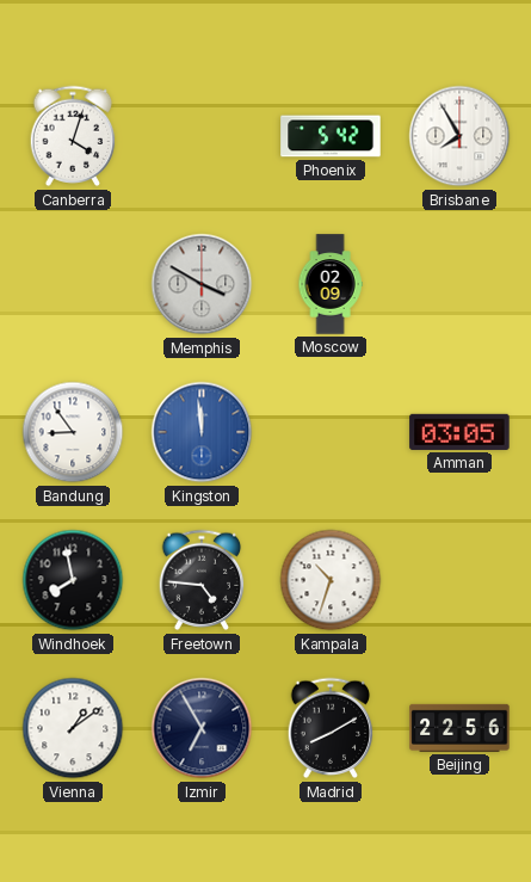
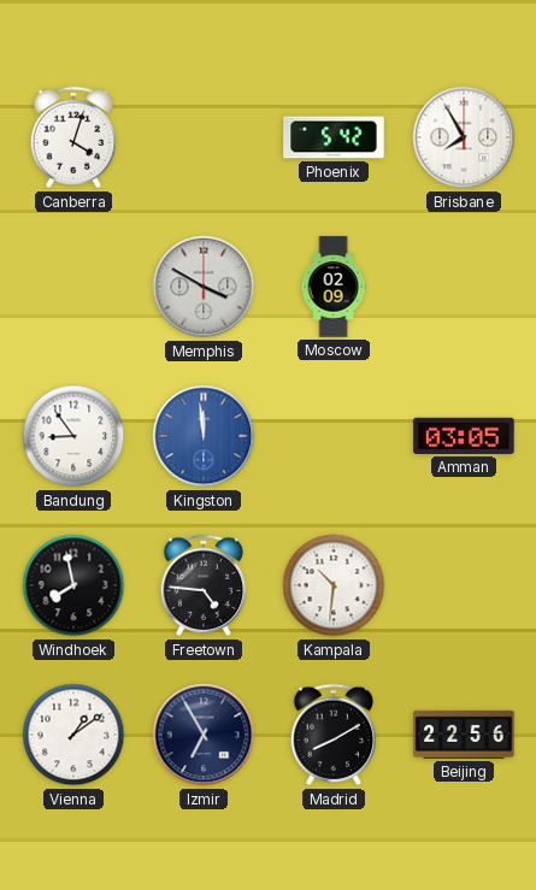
Kampala: 10:33 -> 10:31
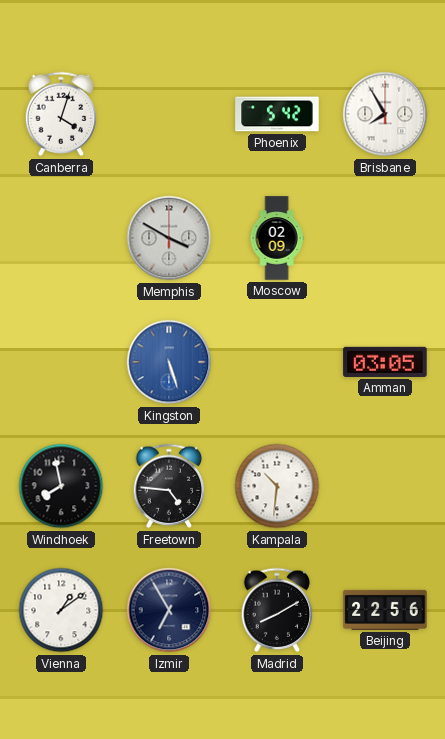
Bandung: 8:54 -> none
Kingston: 11:59 -> 5:27
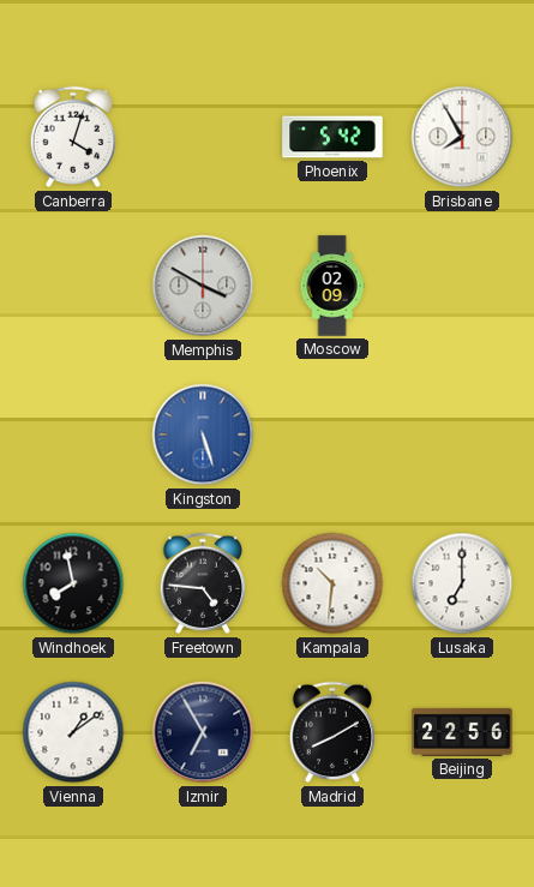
Amman: 03:05 -> none
Lusaka: none -> 7:00
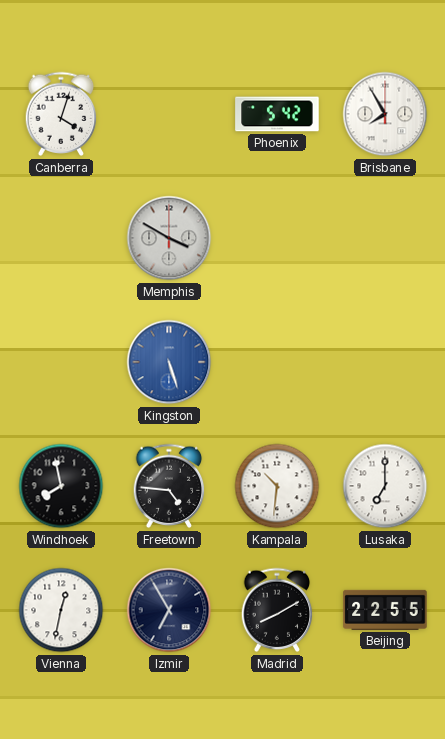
Moscow: 02:09 -> none
Vienna: 1:09 -> 12:32
Beijing: 22:56 -> 22:55
